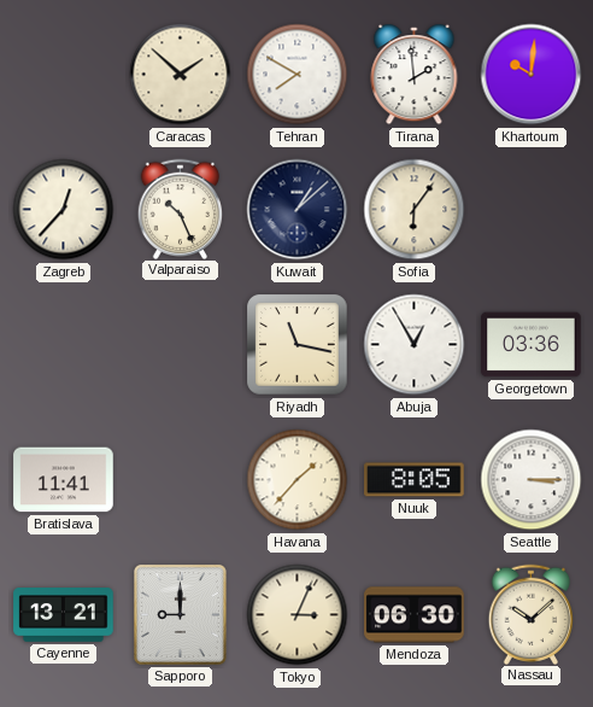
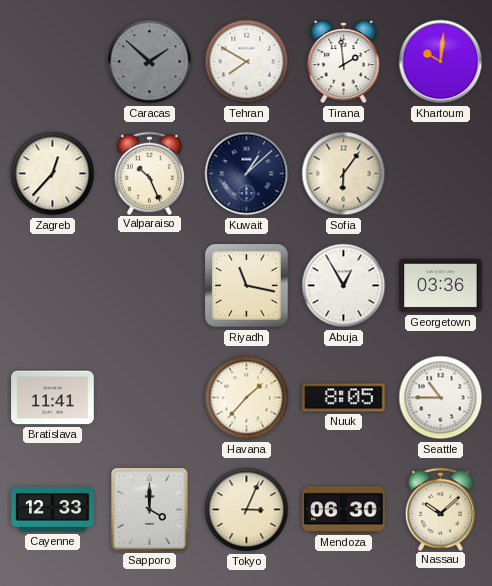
Caracas dial: cream -> grey
Seattle: 3:15 -> 10:45
Cayenne: 13:21 -> 12:33
Sapporo: 9:00 -> 4:00
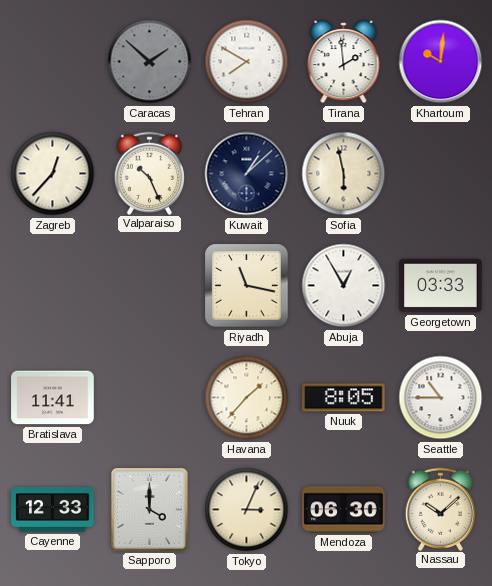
Sofia: 6:06 -> 5:58
Georgetown: 03:36 -> 03:33
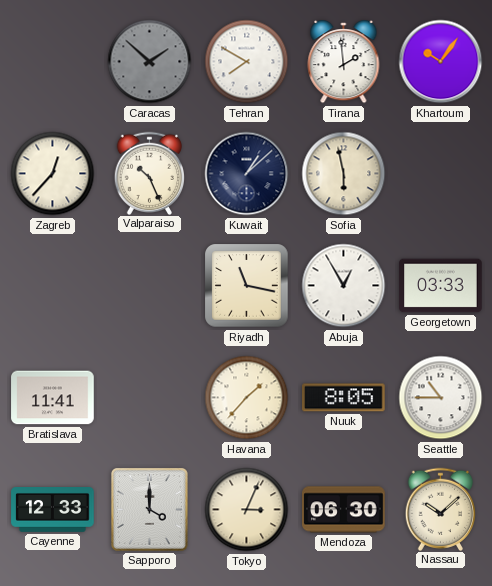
Khartoum: 10:01 -> 10:06
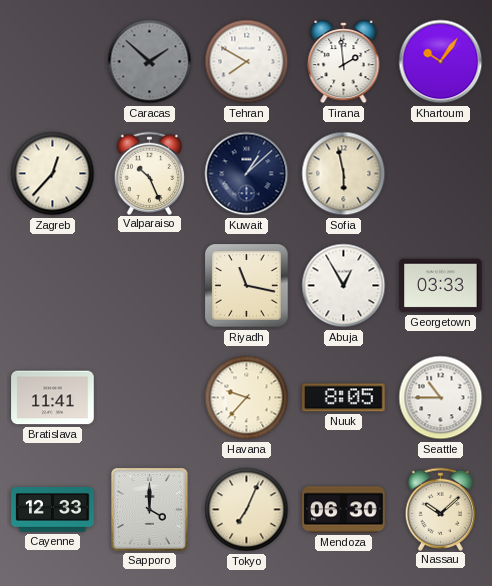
Havana: 1:37 -> 9:37
Tokyo: 3:04 -> 7:04
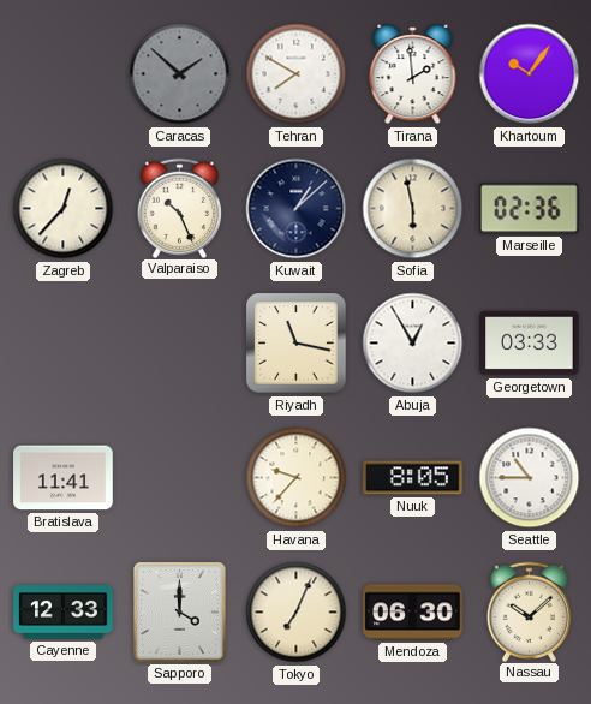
Marseille: none -> 02:36
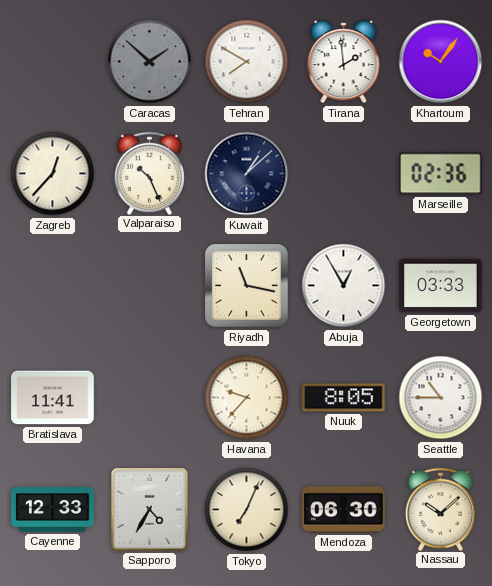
Sofia: 5:58 -> none
Sapporo: 4:00 -> 4:35
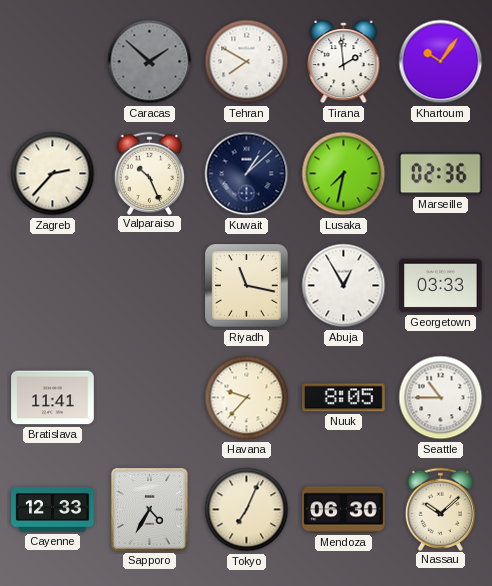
Zagreb: 12:37 -> 2:37
Lusaka: none -> 7:32
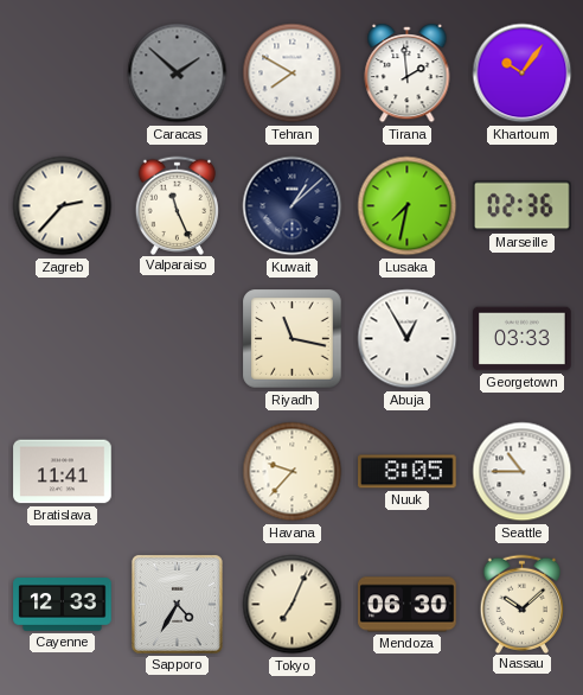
Valparaiso: 10:26 -> 11:26
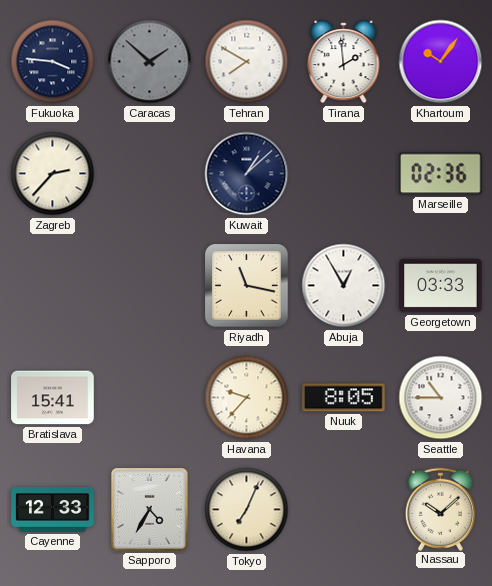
Fukuoka: none -> 3:46
Valparaiso: 11:26 -> none
Lusaka: 7:32 -> none
Bratislava: 11:41 -> 15:41
Mendoza: 06:30 -> none
